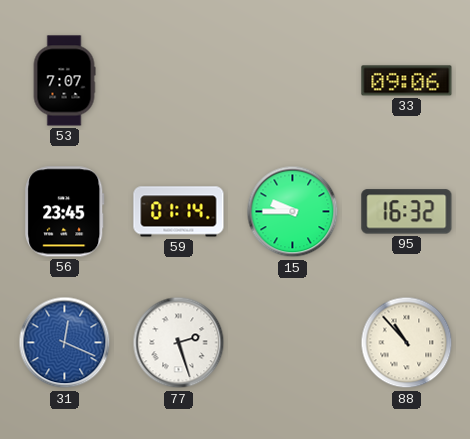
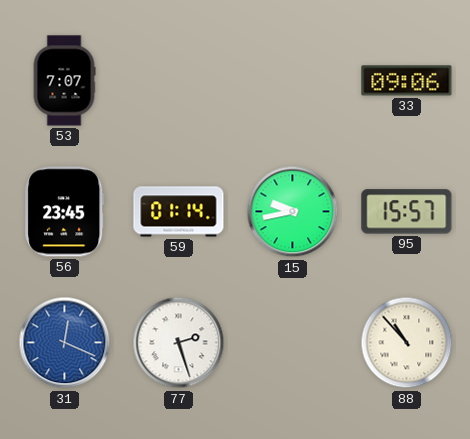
15: 9:45 -> 9:43
95: 16:32 -> 15:57
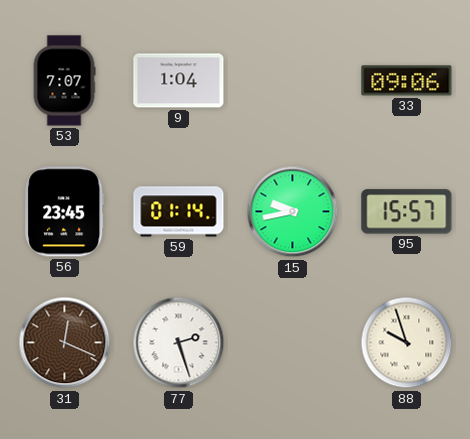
9: none -> 1:04
31 dial: blue -> brown
88: 10:53 -> 9:57
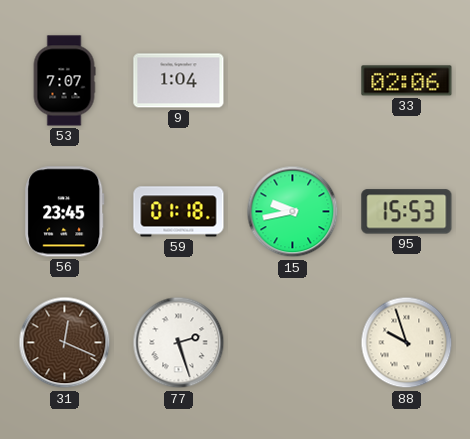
33: 09:06 -> 02:06
59: 01:14 -> 01:18
95: 15:57 -> 15:53
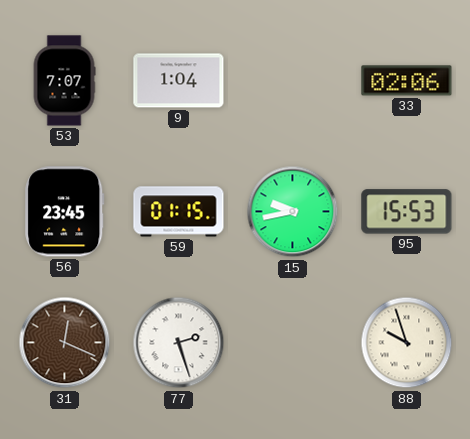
59: 01:18 -> 01:15
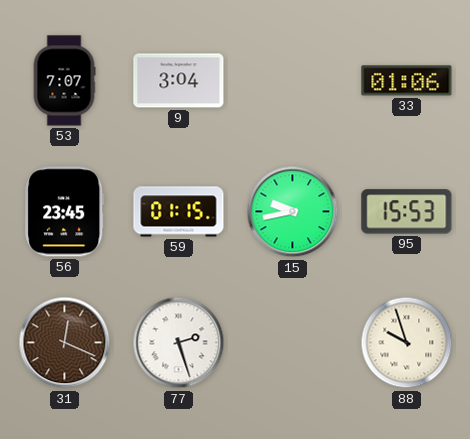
9: 1:04 -> 3:04
33: 02:06 -> 01:06
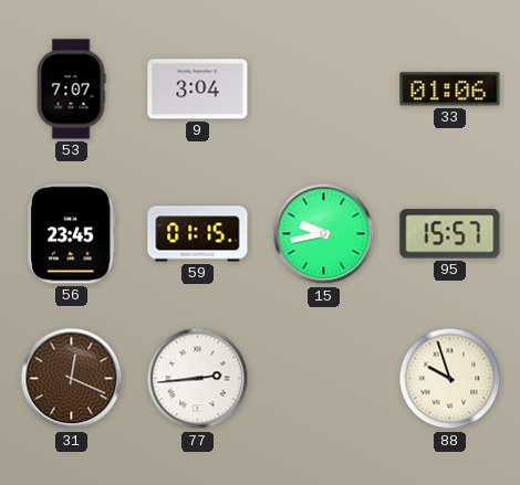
95: 15:53 -> 15:57
77: 2:27 -> 2:44
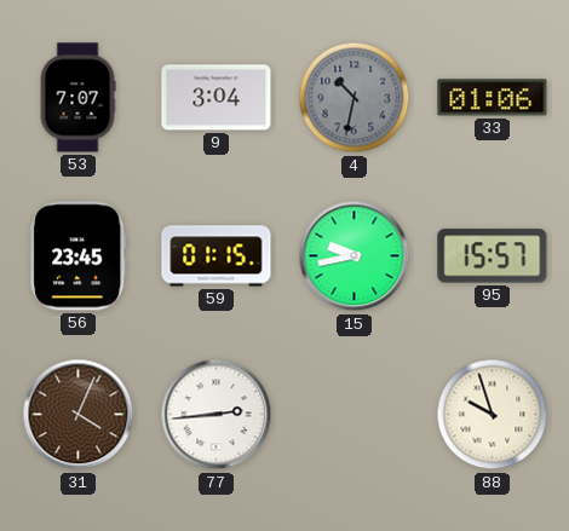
4: none -> 10:32
31: 12:19 -> 4:04
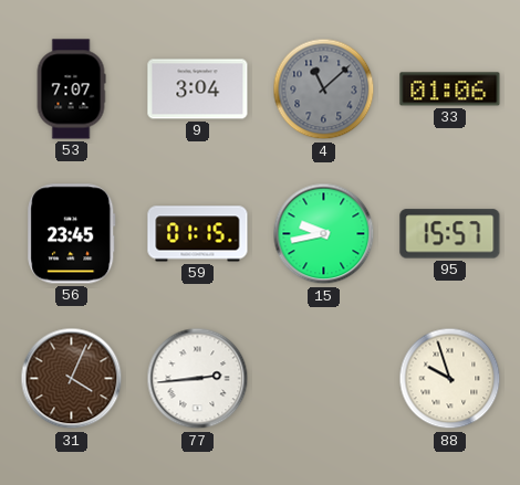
4: 10:32 -> 11:08
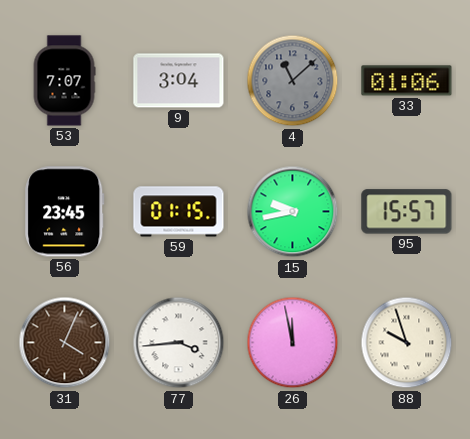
77: 2:44 -> 3:44
26: none -> 11:58
